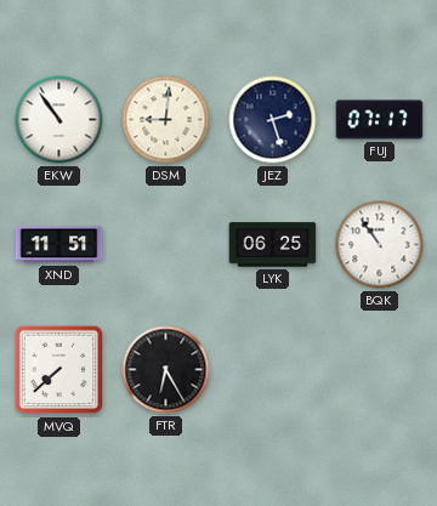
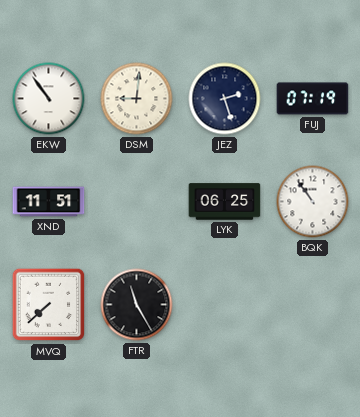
FUJ: 07:17 -> 07:19
FTR: 6:25 -> 11:25
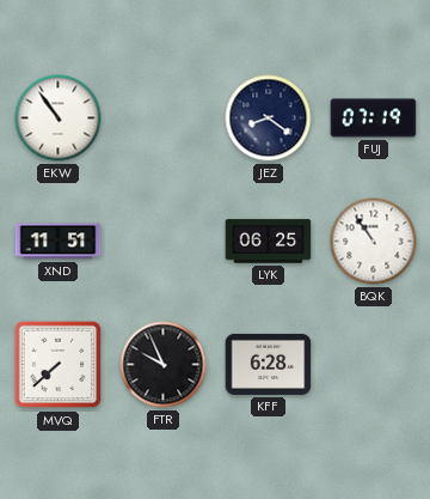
DSM: 9:01 -> none
JEZ: 2:27 -> 8:21
FTR: 11:25 -> 9:56
KFF: none -> 6:28
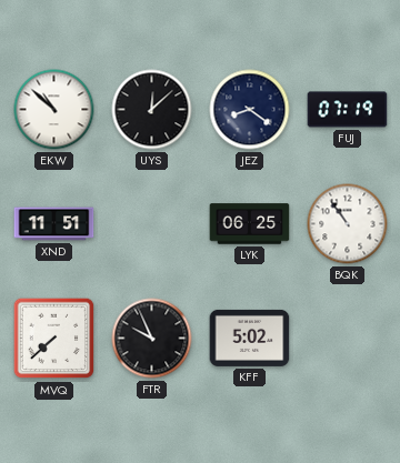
EKW: 10:54 -> 10:52
UYS: none -> 12:08
KFF: 6:28 -> 5:02
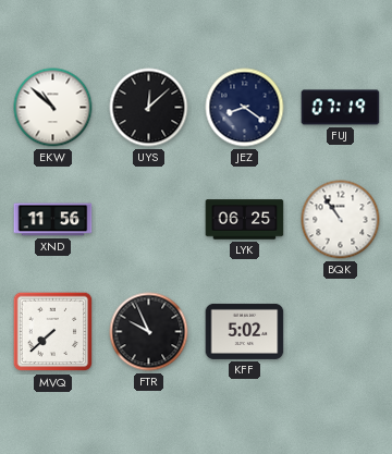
XND: 11:51 -> 11:56
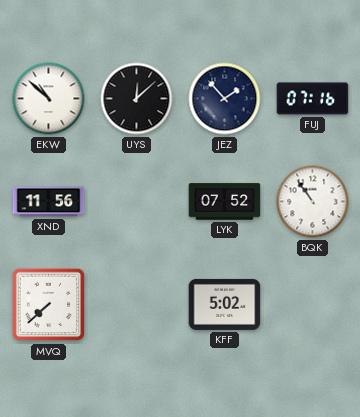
JEZ: 8:21 -> 1:53
FUJ: 07:19 -> 07:16
LYK: 06:25 -> 07:52
FTR: 9:56 -> none
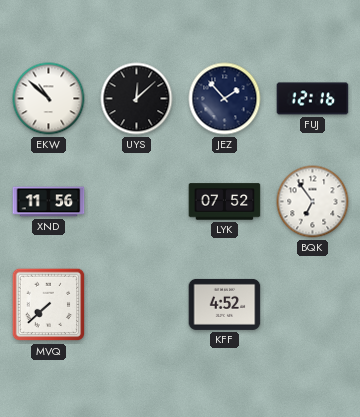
FUJ: 07:16 -> 12:16
BQK: 10:54 -> 6:54
KFF: 5:02 -> 4:52
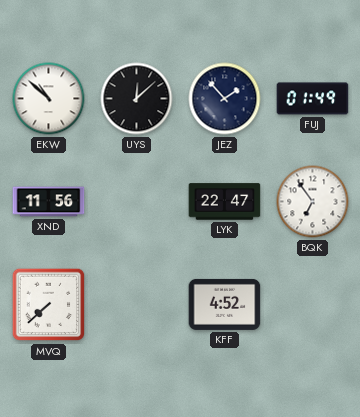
FUJ: 12:16 -> 01:49
LYK: 07:52 -> 22:47
